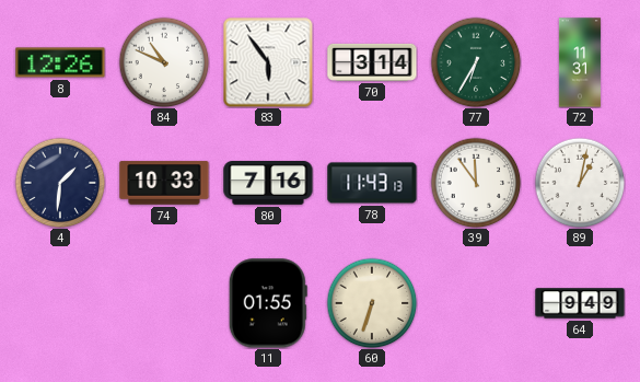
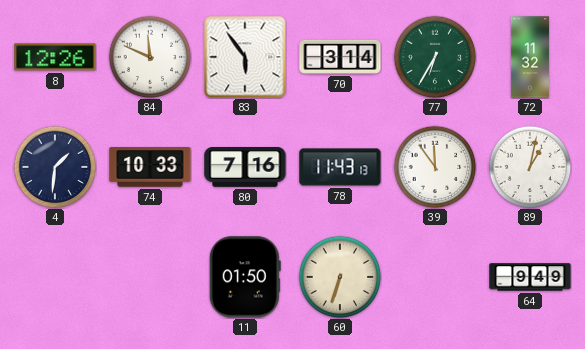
84: 10:49 -> 11:49
72: 11:31 -> 11:32
11: 01:55 -> 01:50
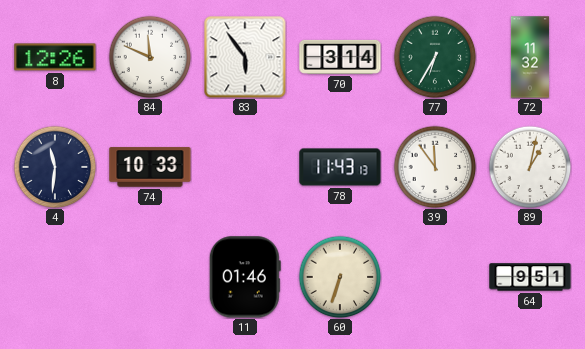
4: 1:31 -> 11:31
80: 7:16 -> none
11: 01:50 -> 01:46
64: 9:49 -> 9:51
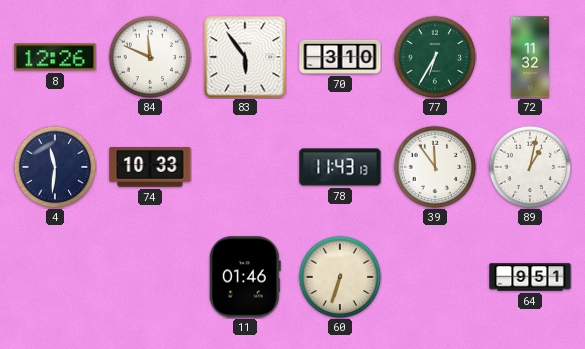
70: 3:14 -> 3:10
